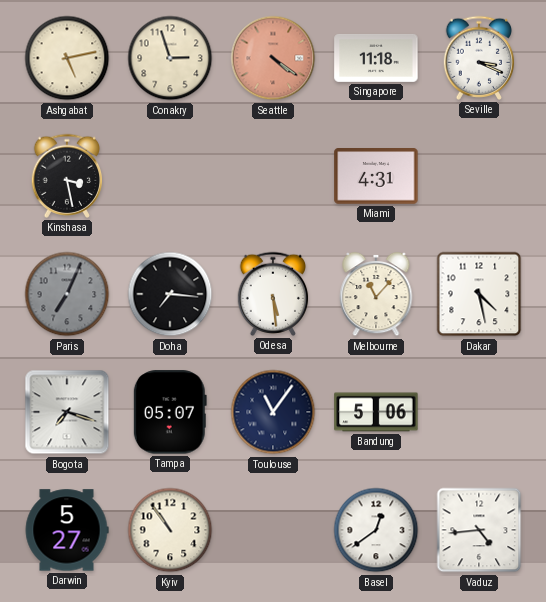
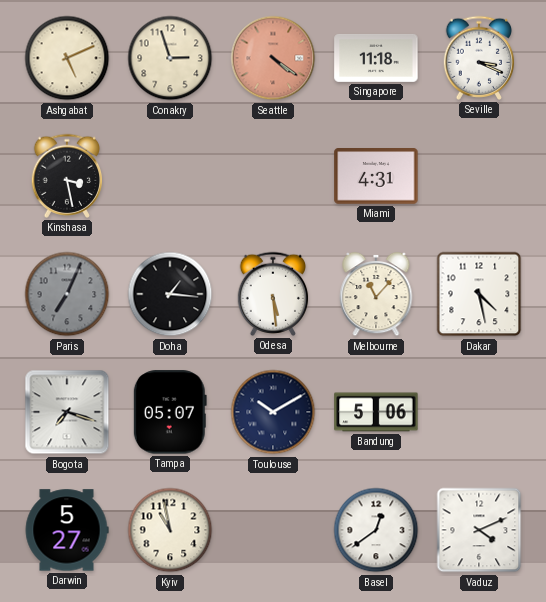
Ashgabat: 5:13 -> 5:11
Doha: 7:16 -> 1:16
Toulouse: 11:06 -> 10:10
Kyiv: 10:54 -> 10:58
Vaduz: 4:44 -> 4:11
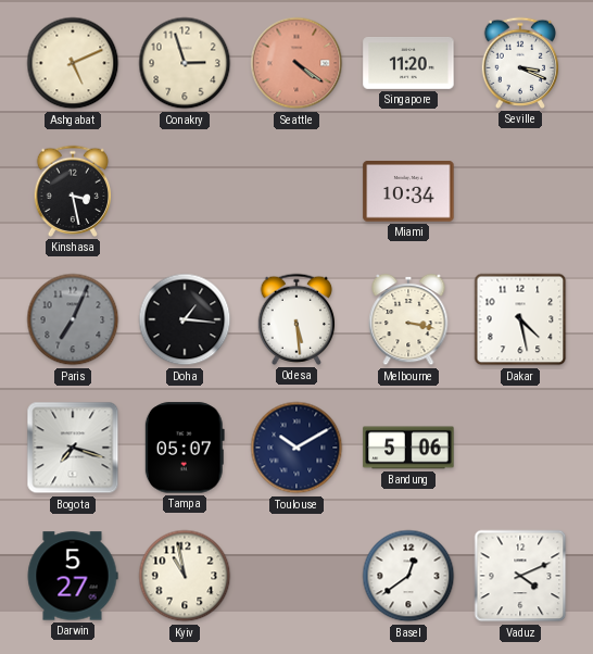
Singapore: 11:18 -> 11:20
Miami: 4:31 -> 10:34
Melbourne: 11:07 -> 3:17
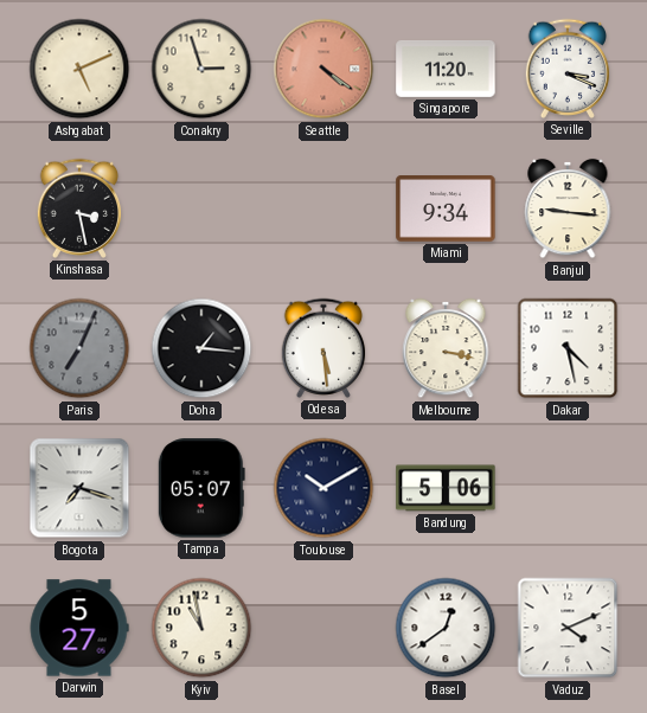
Miami: 10:34 -> 9:34
Banjul: none -> 9:16
